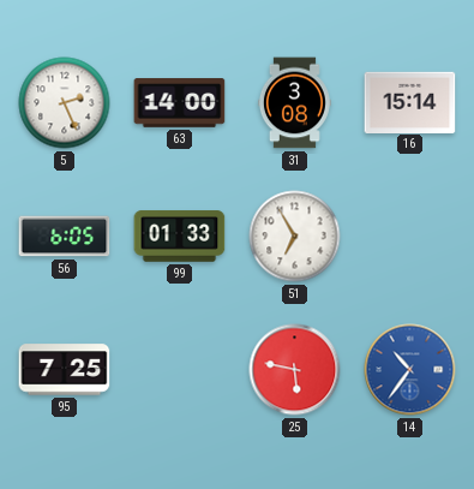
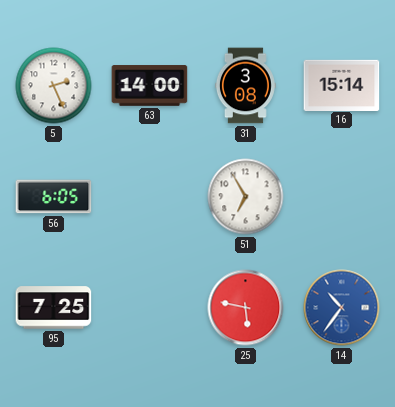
99: 01:33 -> none
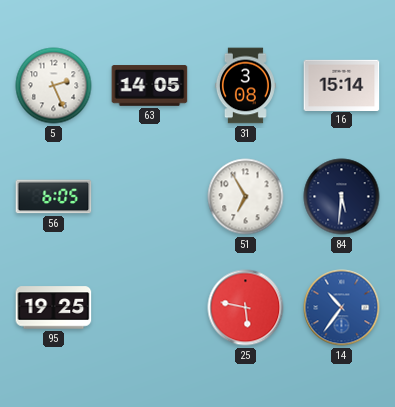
63: 14:00 -> 14:05
84: none -> 5:31
95: 7:25 -> 19:25
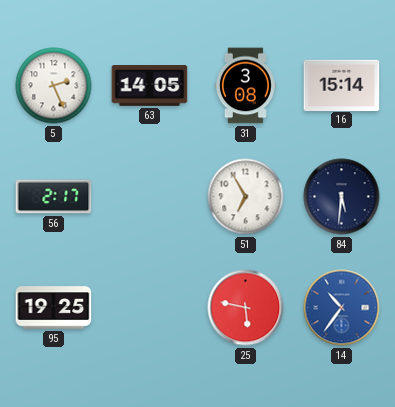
56: 6:05 -> 2:17
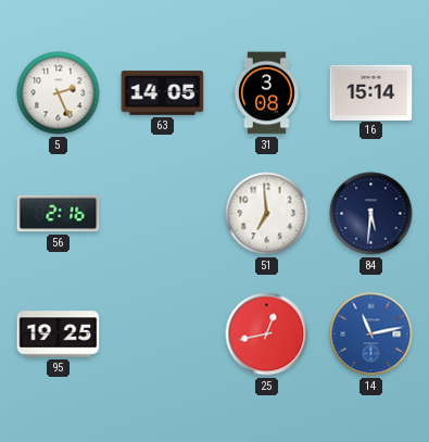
56: 2:17 -> 2:16
51: 6:55 -> 6:59
25: 5:47 -> 12:43
14: 10:36 -> 11:13
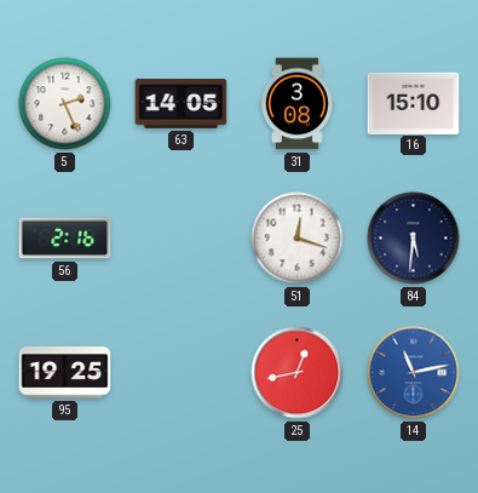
16: 15:14 -> 15:10
51: 6:59 -> 12:18
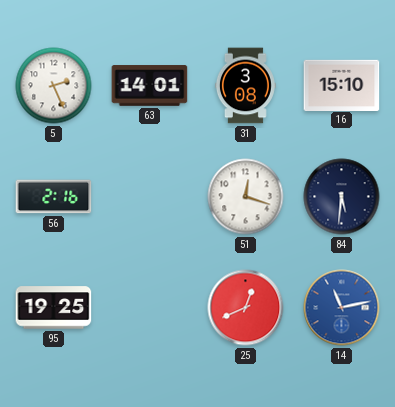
63: 14:05 -> 14:01
25: 12:43 -> 12:41
